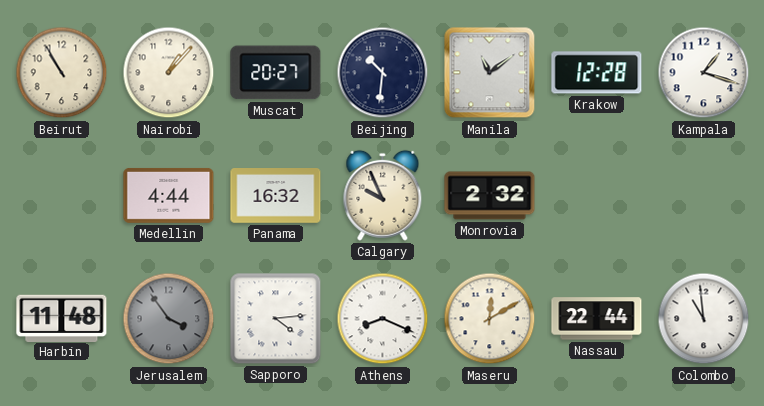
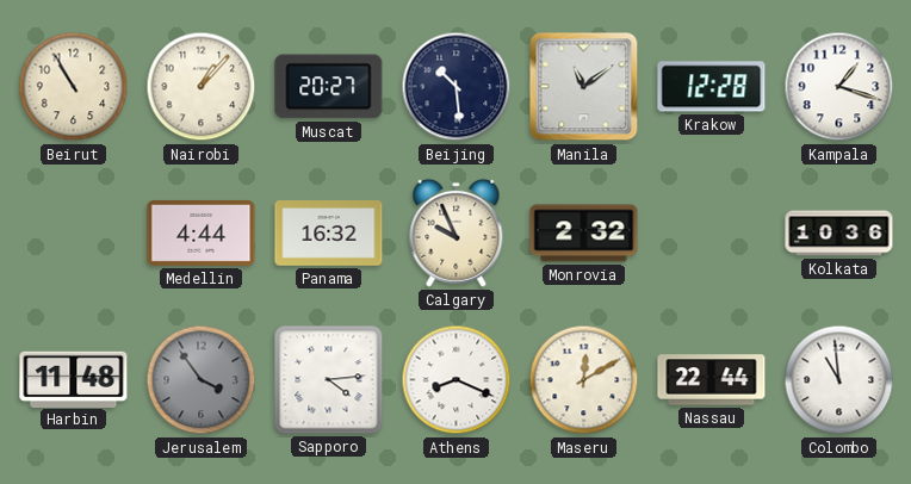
Beijing: 10:31 -> 10:29
Kolkata: none -> 10:36
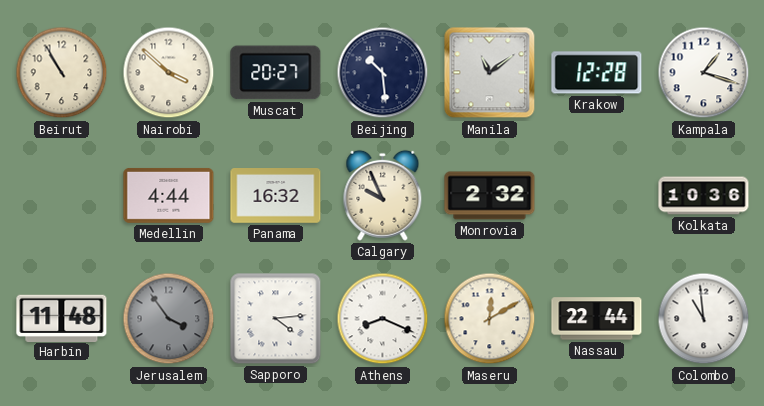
Nairobi: 1:07 -> 3:52
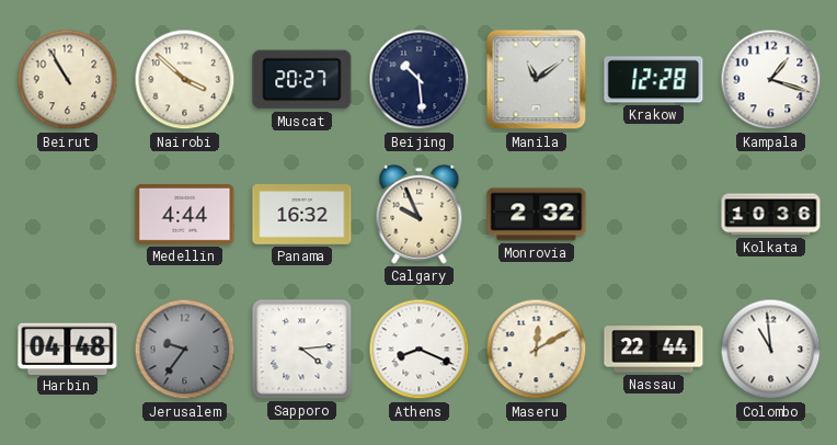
Harbin: 11:48 -> 04:48
Jerusalem: 3:54 -> 9:36
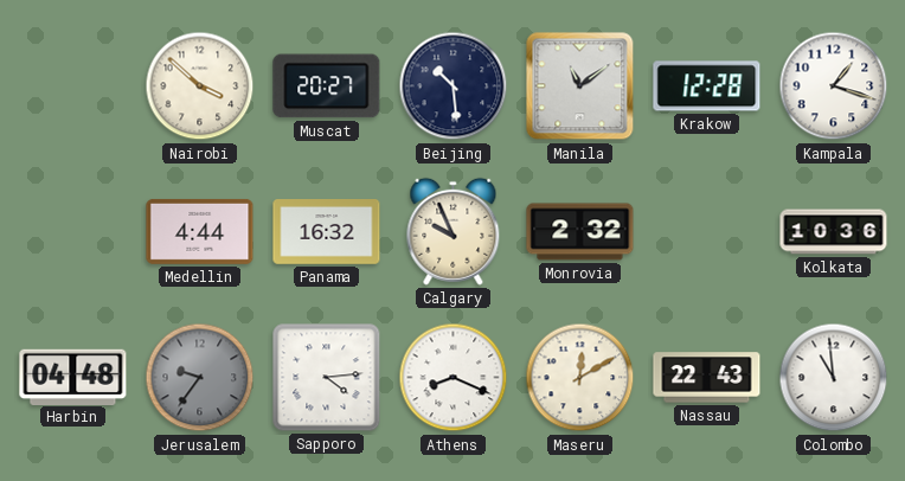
Beirut: 10:55 -> none
Nassau: 22:44 -> 22:43
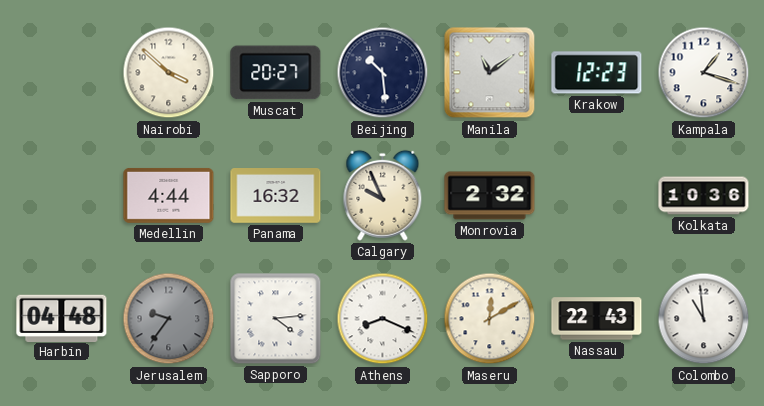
Krakow: 12:28 -> 12:23
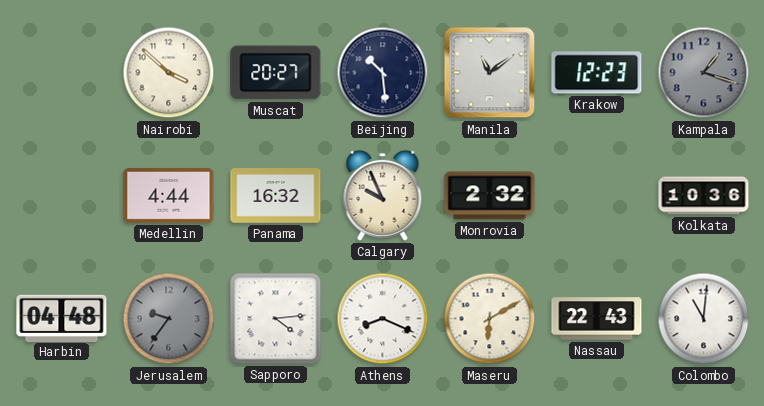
Kampala dial: white -> grey
Maseru: 12:10 -> 6:10
Colombo: 10:59 -> 11:01
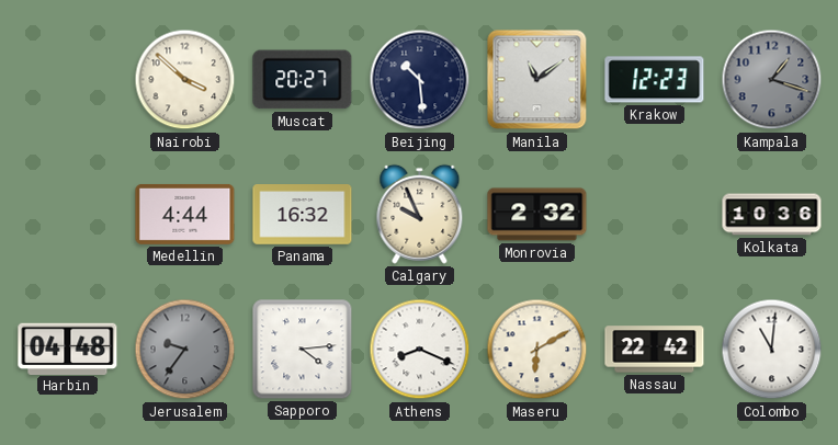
Nassau: 22:43 -> 22:42
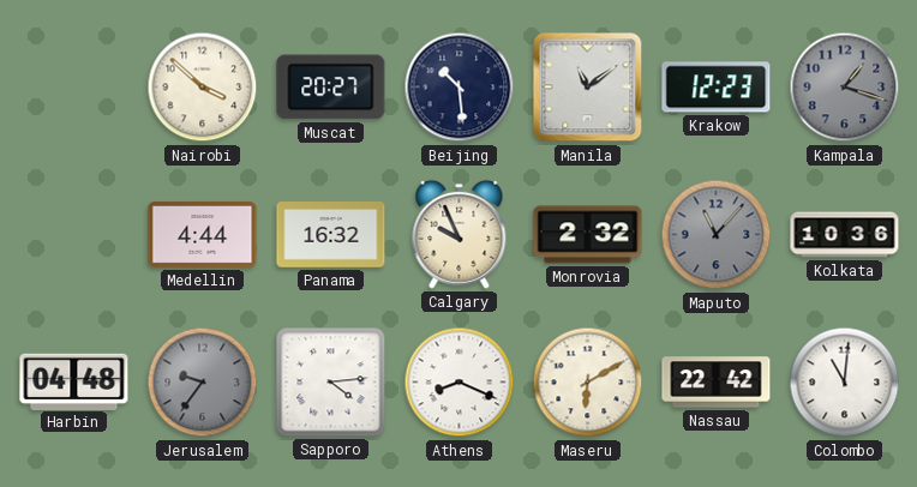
Maputo: none -> 11:07
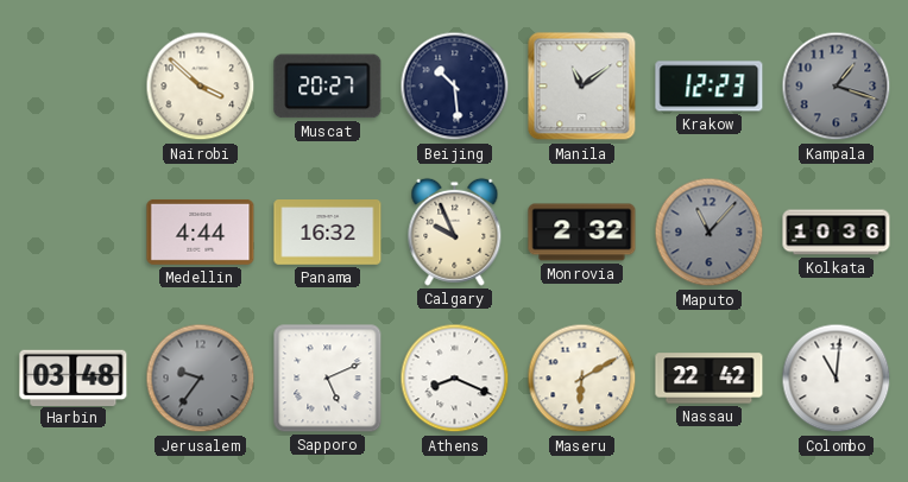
Harbin: 04:48 -> 03:48
Sapporo: 4:14 -> 5:11
